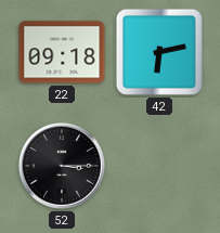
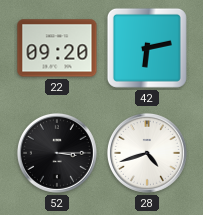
22: 09:18 -> 09:20
28: none -> 4:42
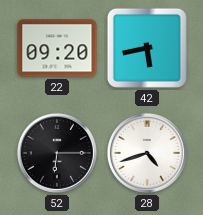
42: 6:13 -> 5:43
52: 3:15 -> 6:15
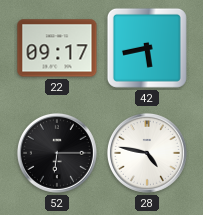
22: 09:20 -> 09:17
28: 4:42 -> 4:47
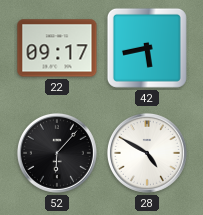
52: 6:15 -> 6:07
28: 4:47 -> 4:50
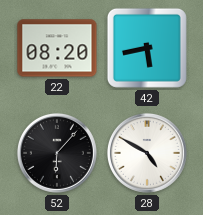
22: 09:17 -> 08:20
